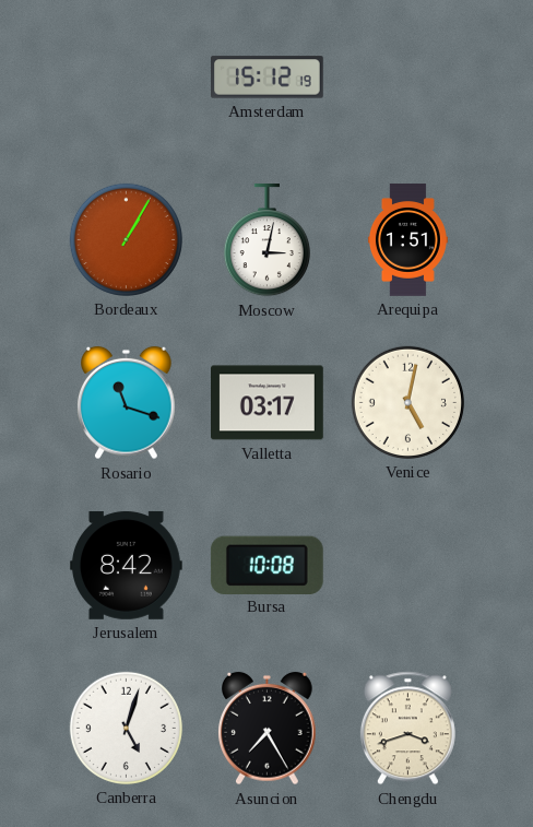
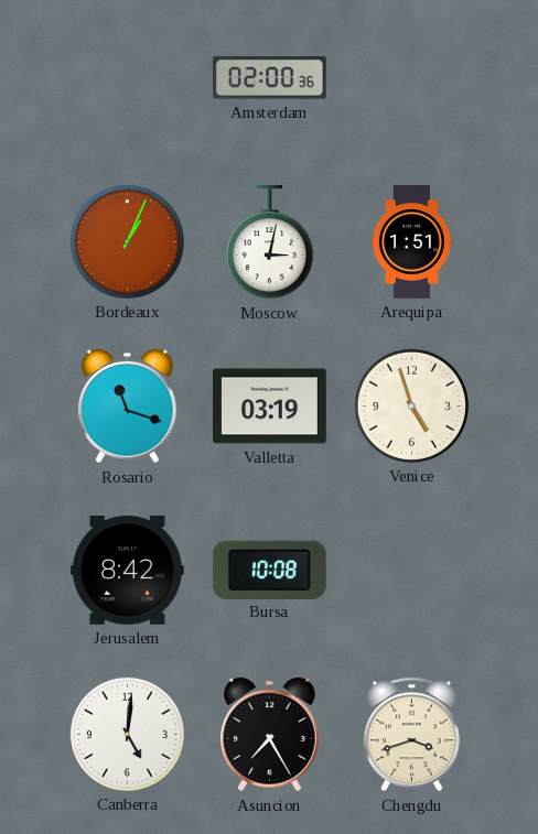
Amsterdam: 15:12 -> 02:00
Bordeaux: 1:05 -> 1:04
Valletta: 03:17 -> 03:19
Venice: 5:02 -> 4:57
Canberra: 5:03 -> 5:01
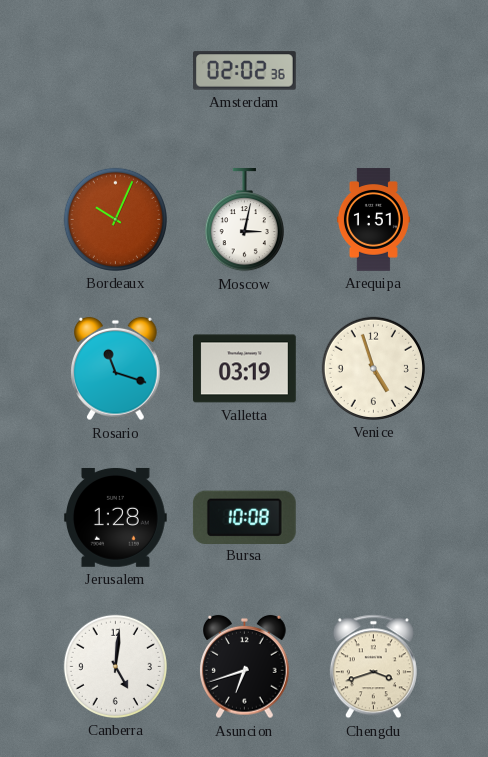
Amsterdam: 02:00 -> 02:02
Bordeaux: 1:04 -> 10:04
Jerusalem: 8:42 -> 1:28
Asuncion: 7:25 -> 6:42
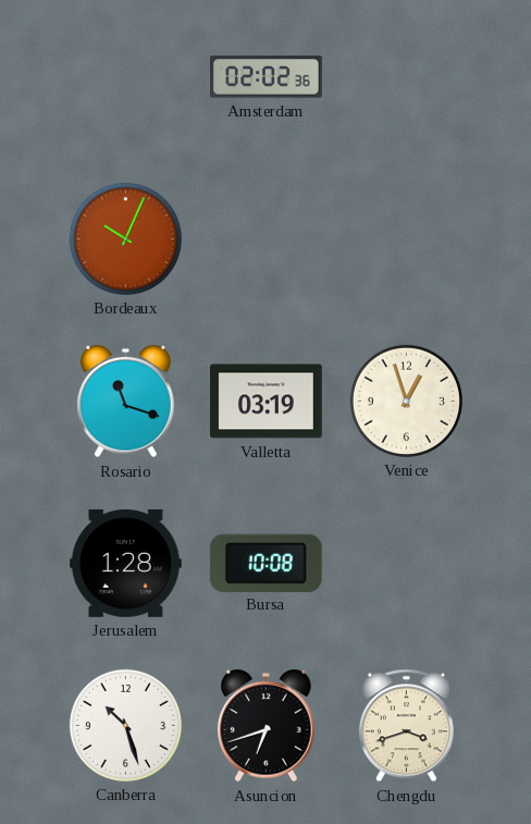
Moscow: 3:02 -> none
Arequipa: 1:51 -> none
Venice: 4:57 -> 12:57
Canberra: 5:01 -> 10:27
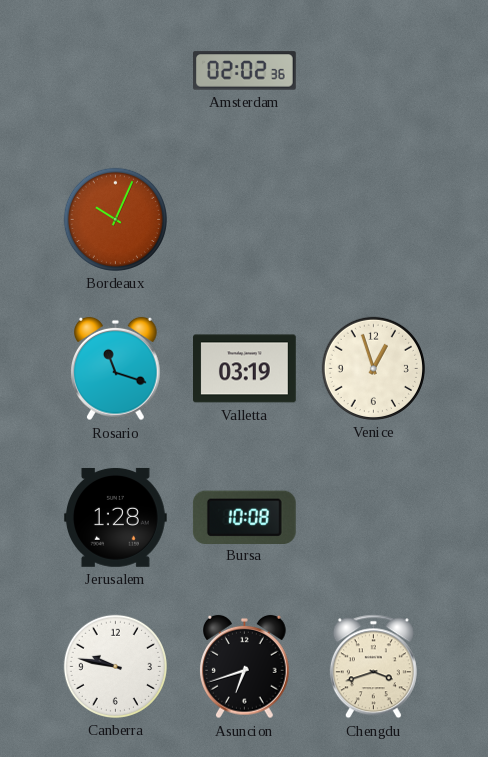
Canberra: 10:27 -> 9:47
